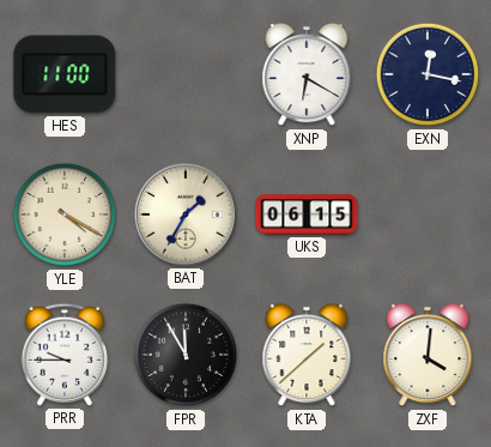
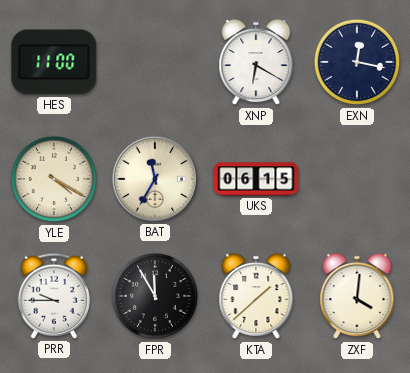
BAT: 1:35 -> 11:35
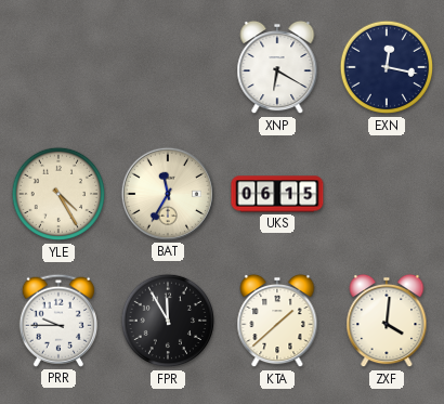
HES: 11:00 -> none
YLE: 4:20 -> 4:25
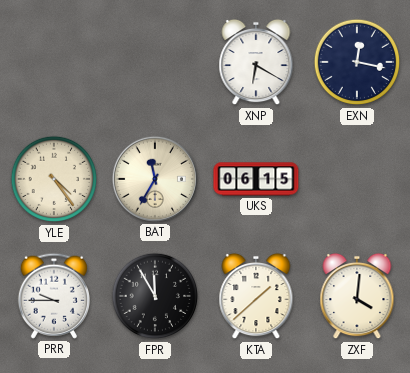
YLE: 4:25 -> 4:24
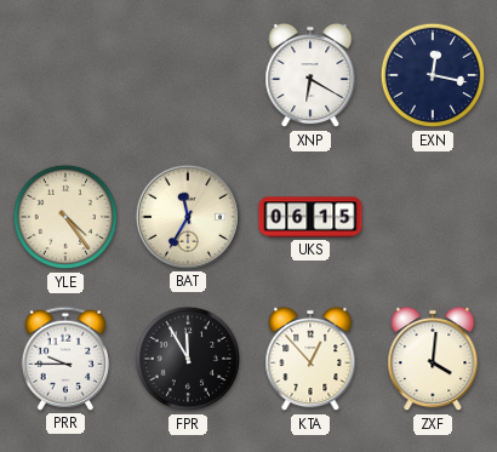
KTA: 1:38 -> 12:53
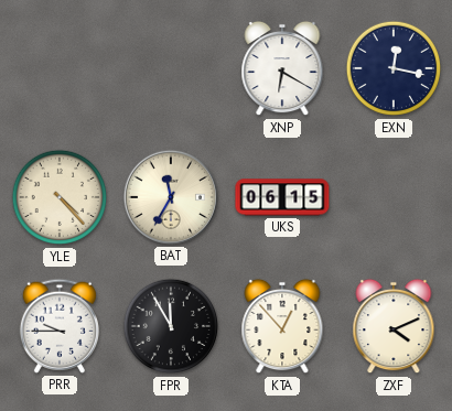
YLE: 4:24 -> 4:23
ZXF: 4:01 -> 4:11
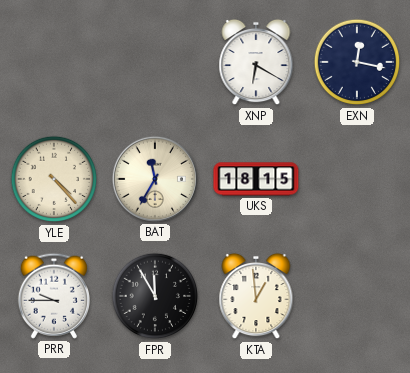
UKS: 06:15 -> 18:15
KTA: 12:53 -> 12:59
ZXF: 4:11 -> none
